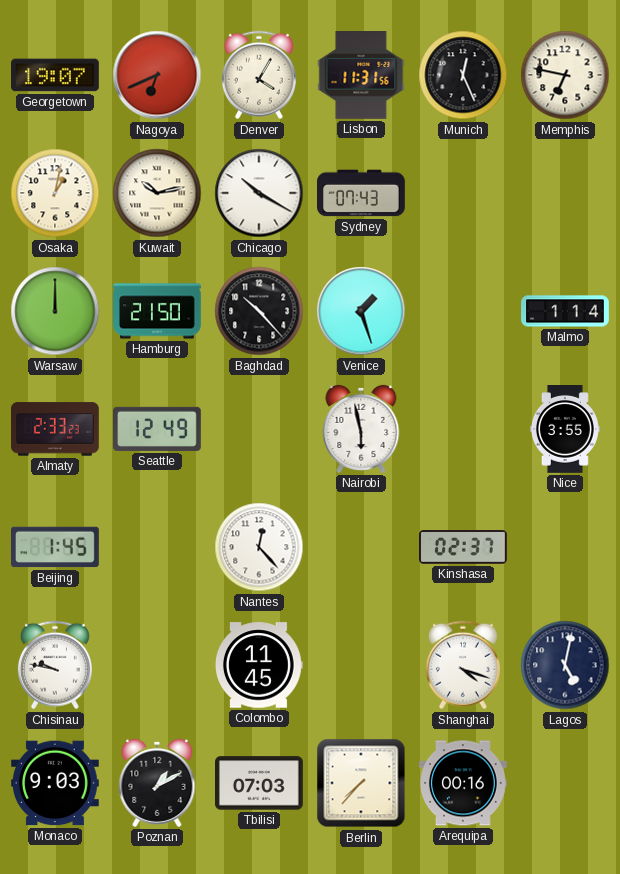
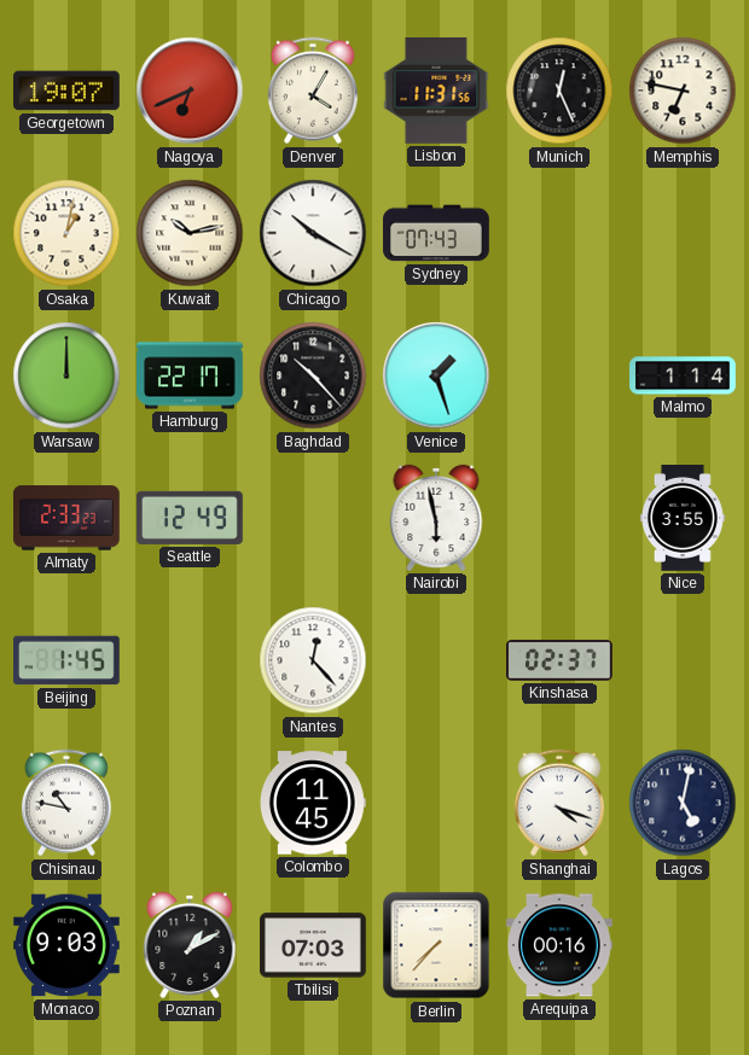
Hamburg: 21:50 -> 22:17
Chisinau: 9:47 -> 10:47
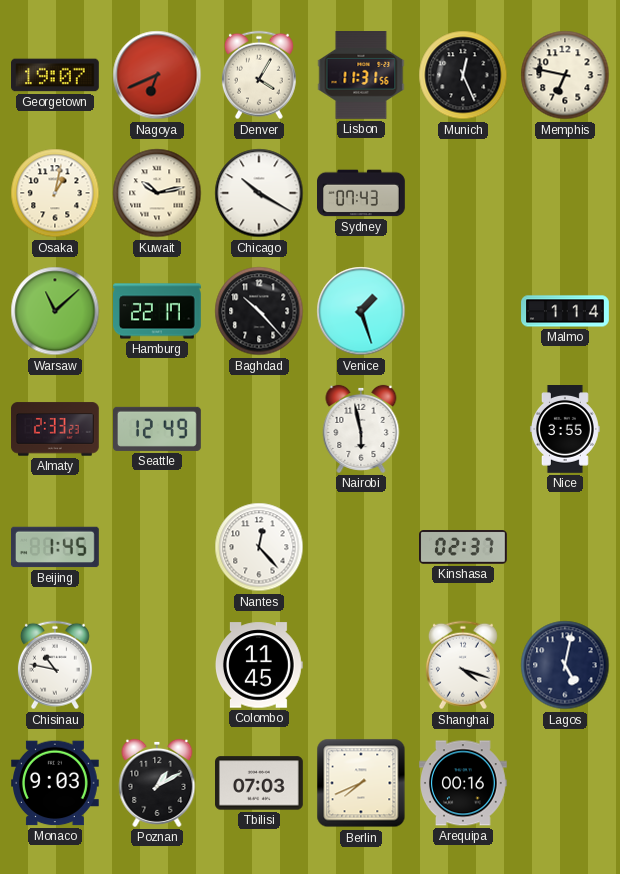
Warsaw: 12:00 -> 11:08
Berlin: 7:37 -> 7:41
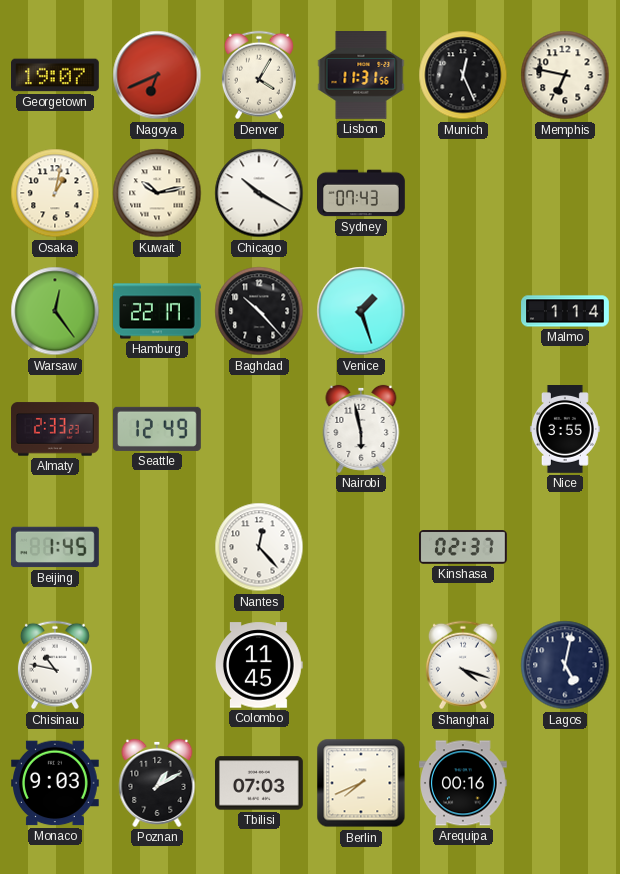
Warsaw: 11:08 -> 12:24
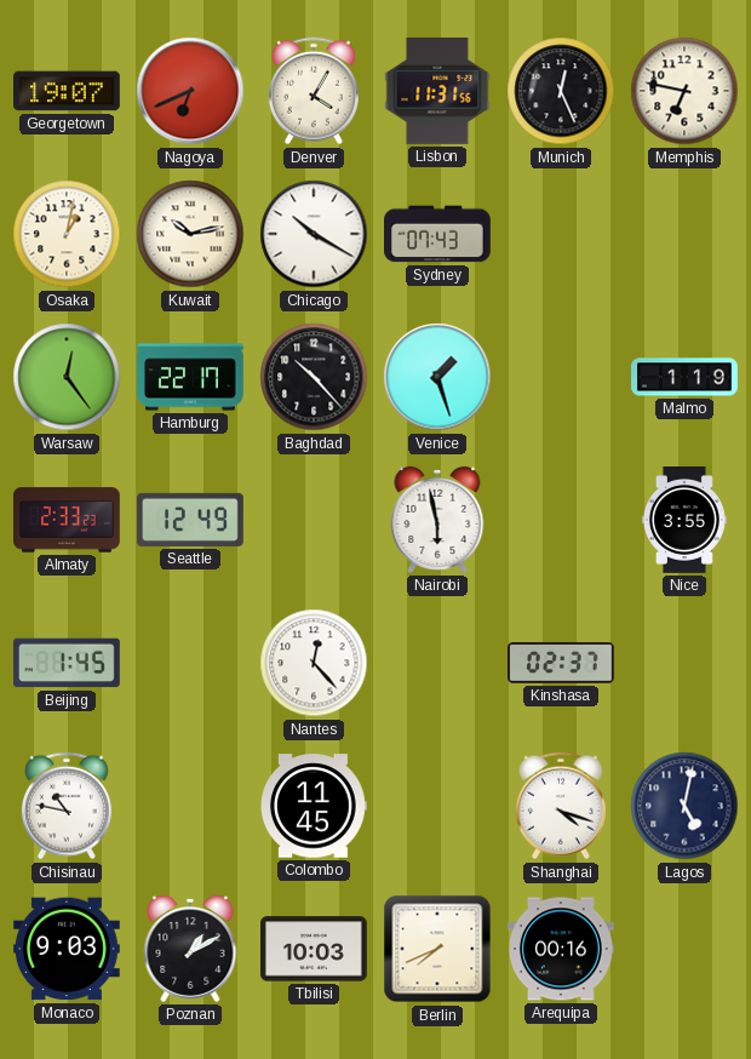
Malmo: 1:14 -> 1:19
Tbilisi: 07:03 -> 10:03
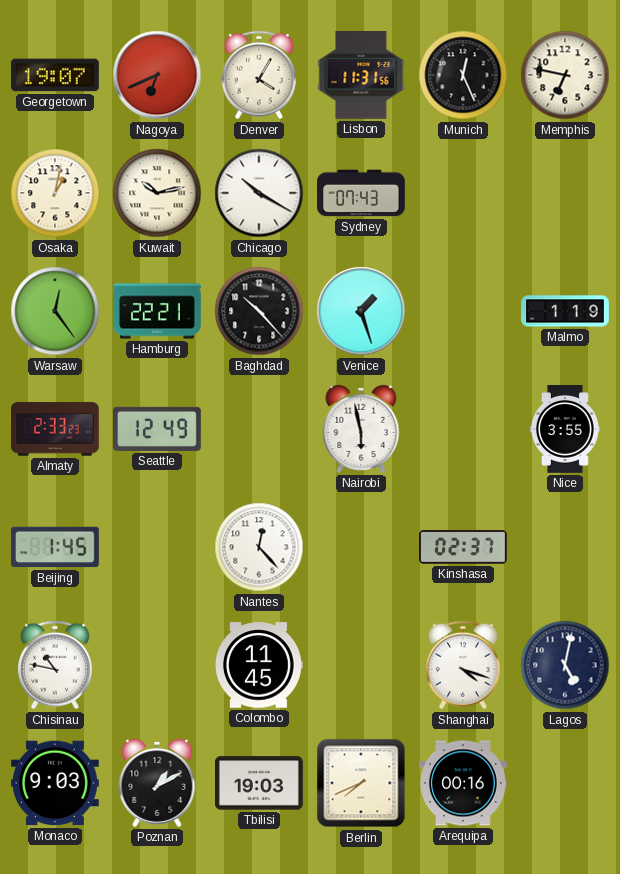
Hamburg: 22:17 -> 22:21
Tbilisi: 10:03 -> 19:03
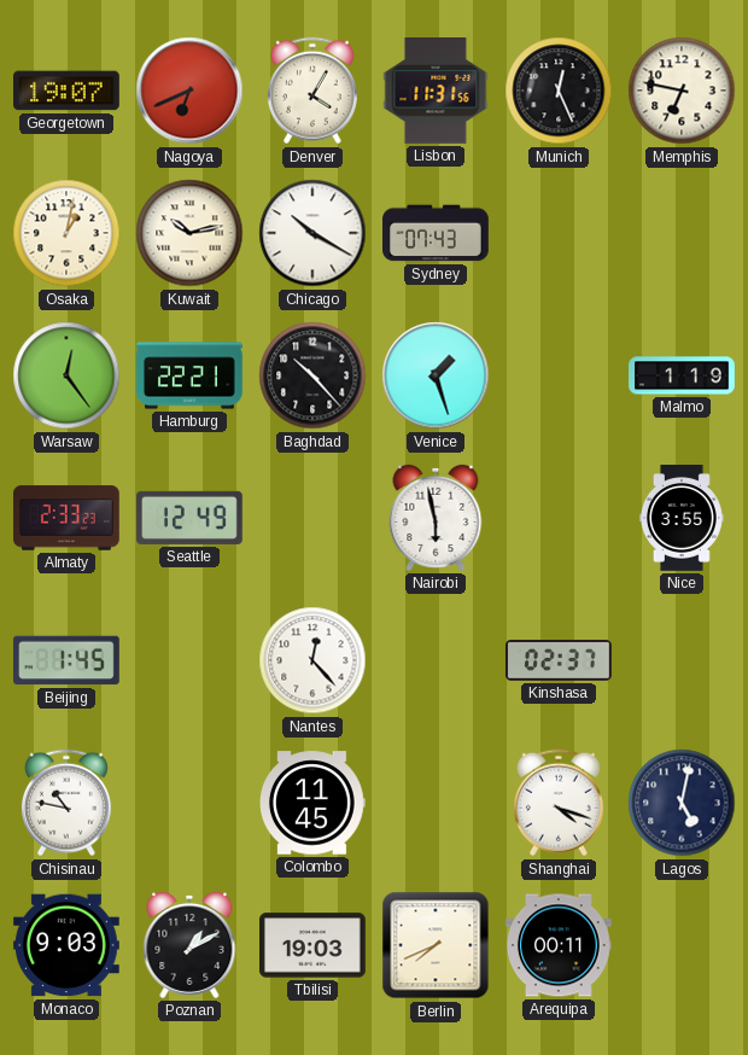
Arequipa: 00:16 -> 00:11
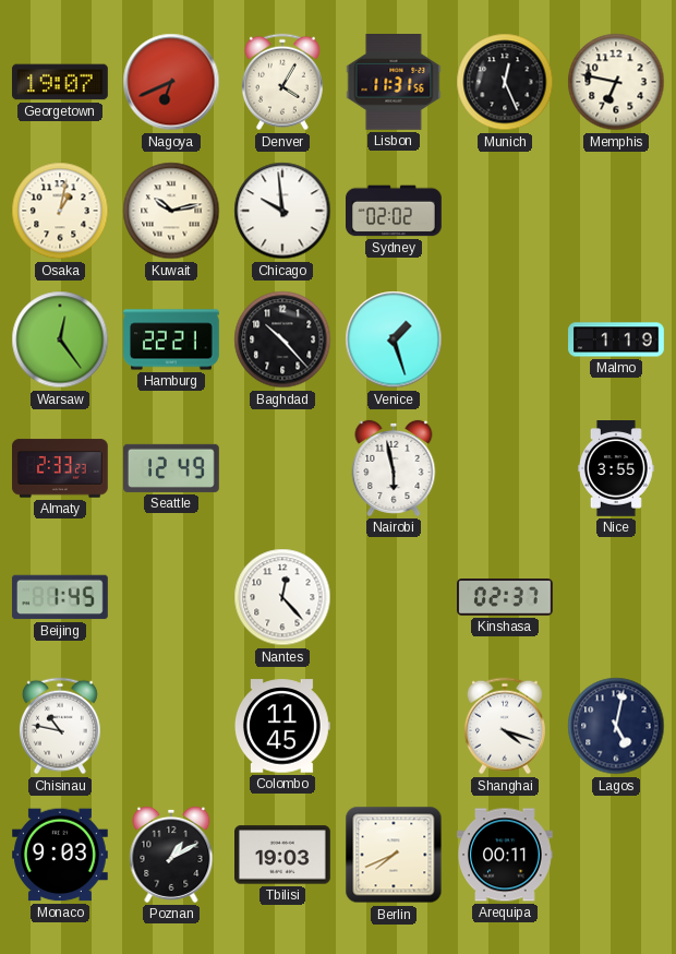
Chicago: 10:20 -> 9:59
Sydney: 07:43 -> 02:02
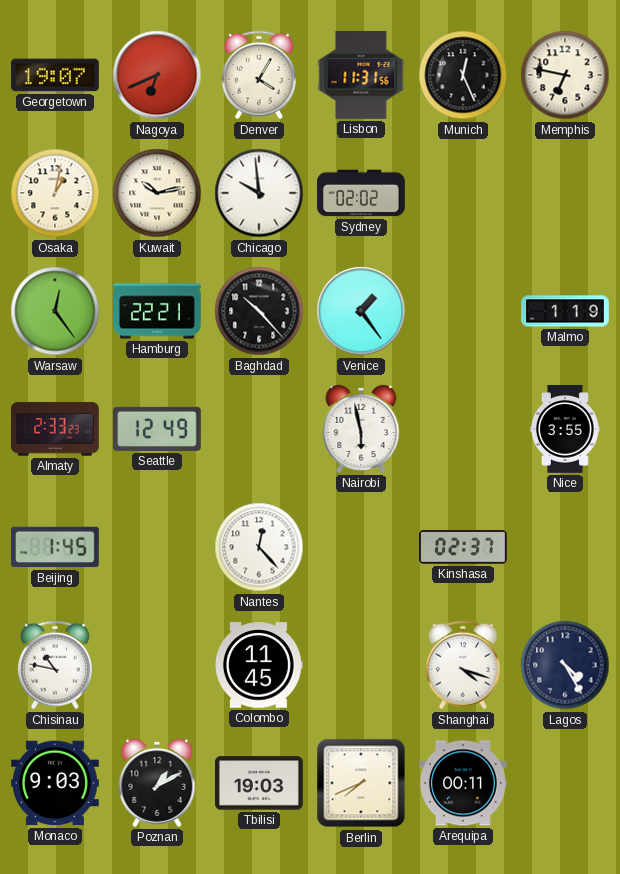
Venice: 1:27 -> 1:24
Lagos: 5:02 -> 4:25
